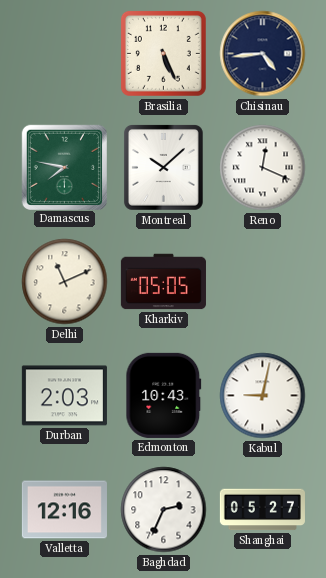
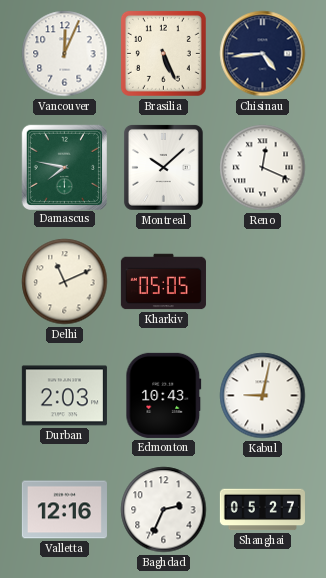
Vancouver: none -> 12:04
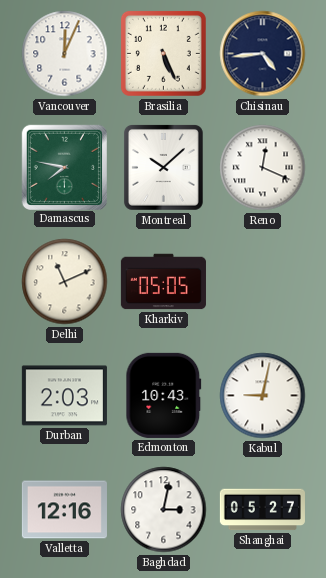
Baghdad: 2:34 -> 3:02
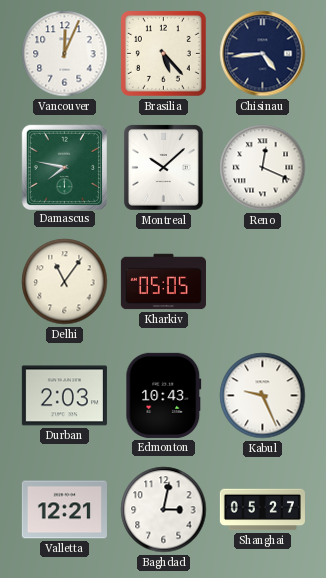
Brasilia: 5:26 -> 5:23
Delhi: 11:11 -> 11:06
Kabul: 9:02 -> 9:26
Valletta: 12:16 -> 12:21
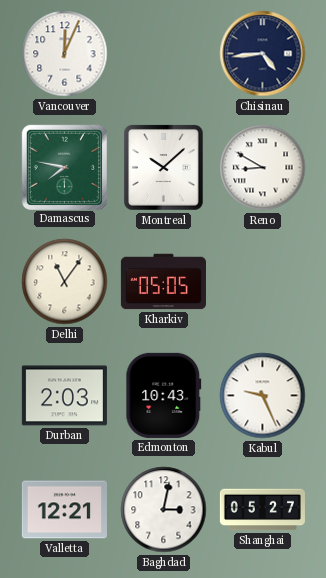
Brasilia: 5:23 -> none
Reno: 12:19 -> 8:50
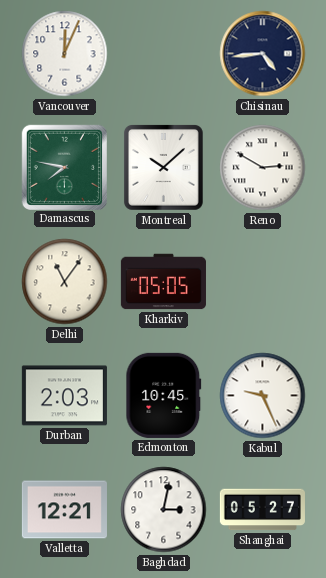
Reno: 8:50 -> 2:50
Edmonton: 10:43 -> 10:45
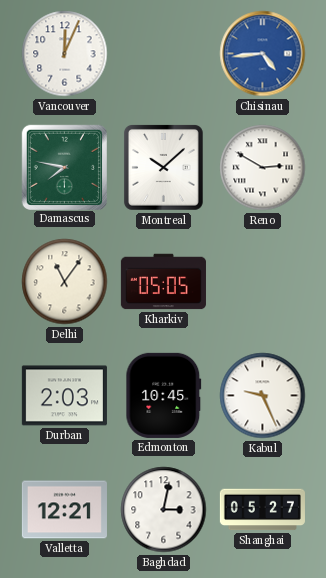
Chisinau dial: navy -> blue
